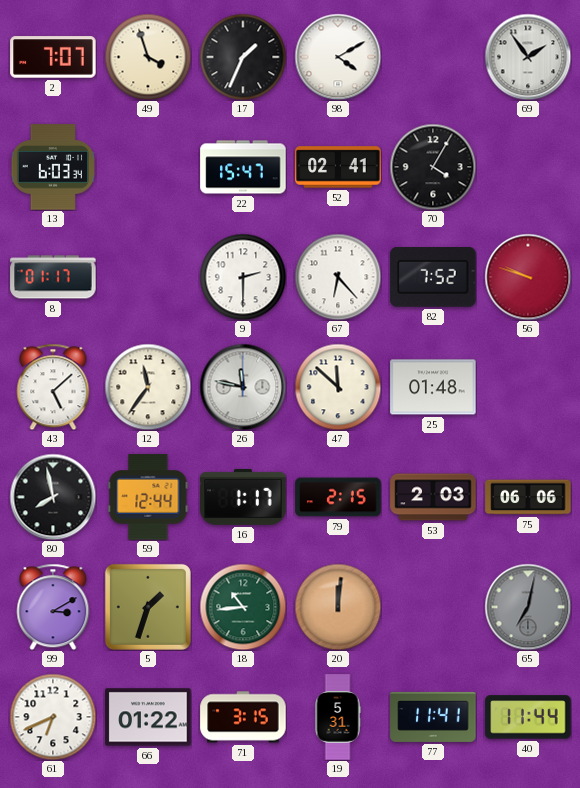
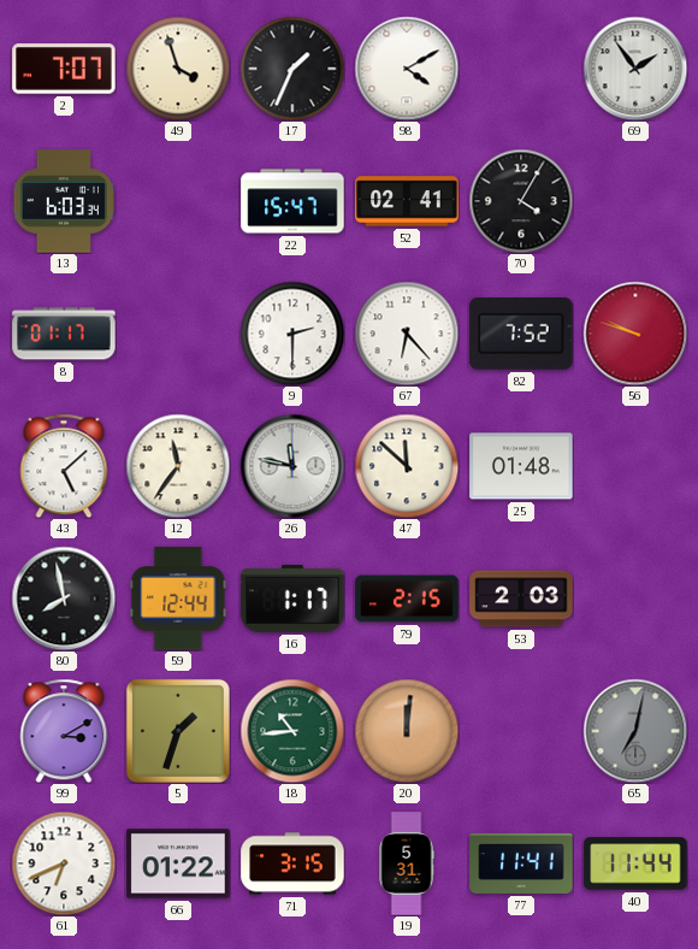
75: 06:06 -> none
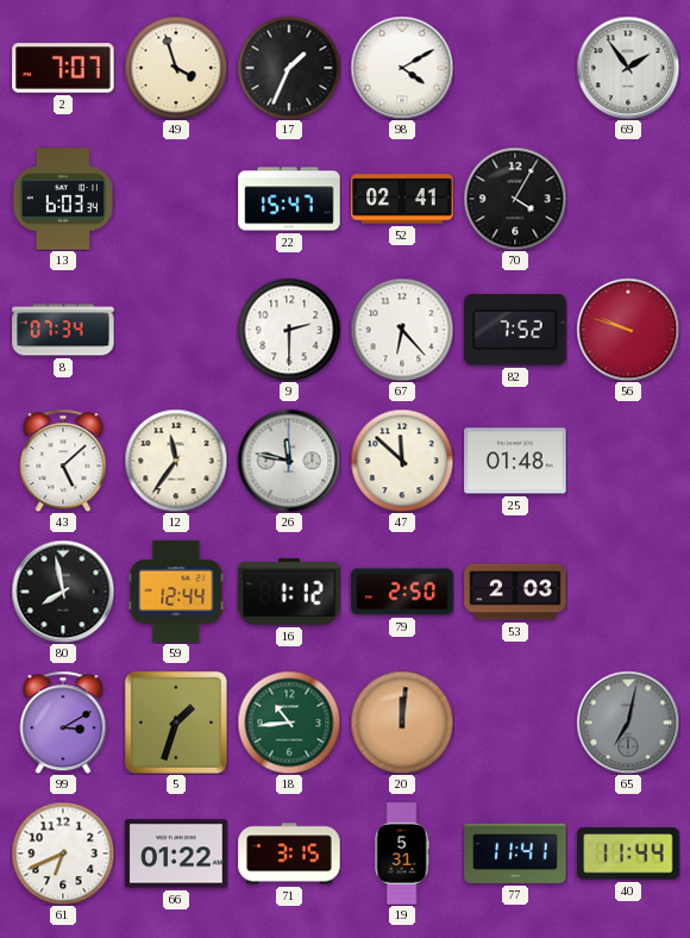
8: 01:17 -> 07:34
16: 1:17 -> 1:12
79: 2:15 -> 2:50
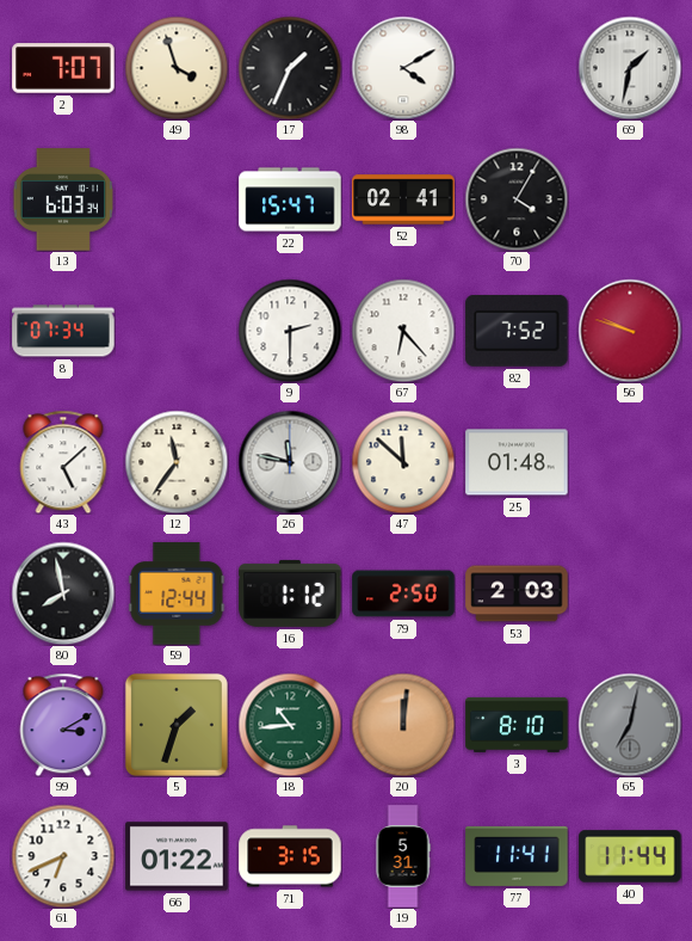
69: 1:54 -> 1:32
3: none -> 8:10
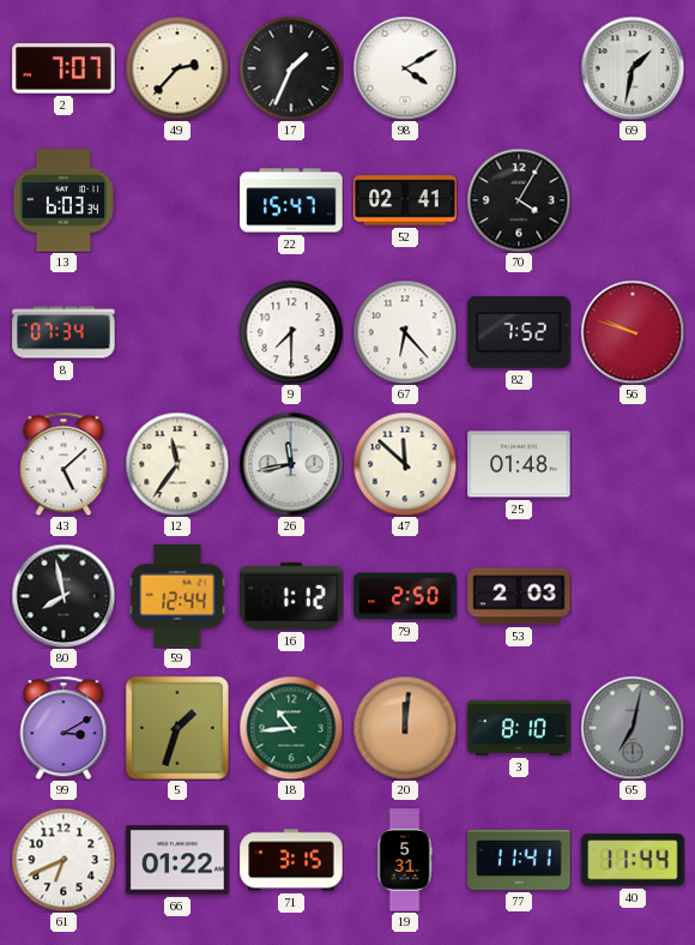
49: 3:57 -> 2:37
9: 2:30 -> 7:30
26: 11:47 -> 11:43
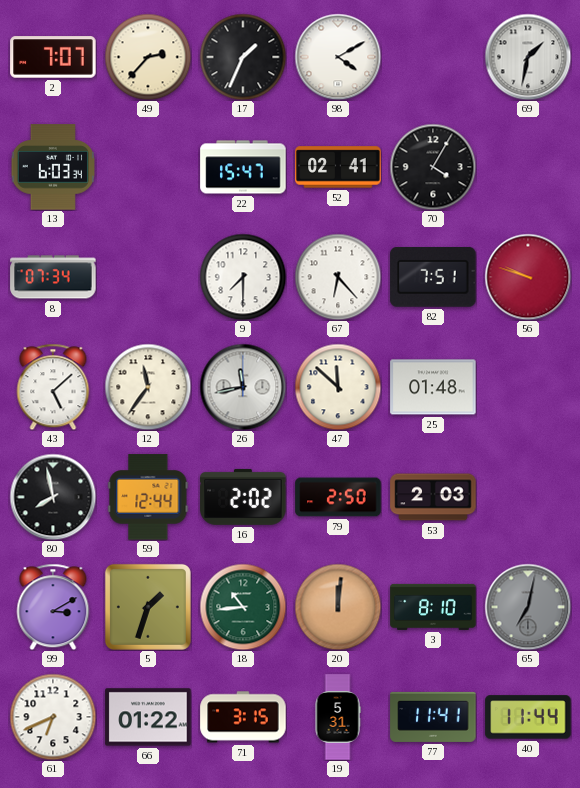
82: 7:52 -> 7:51
16: 1:12 -> 2:02
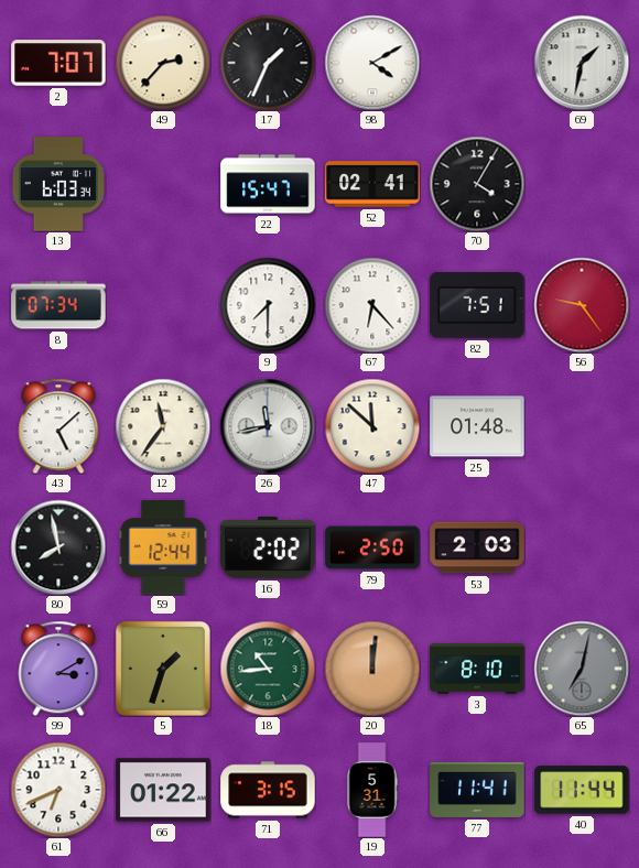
56: 9:48 -> 9:24
